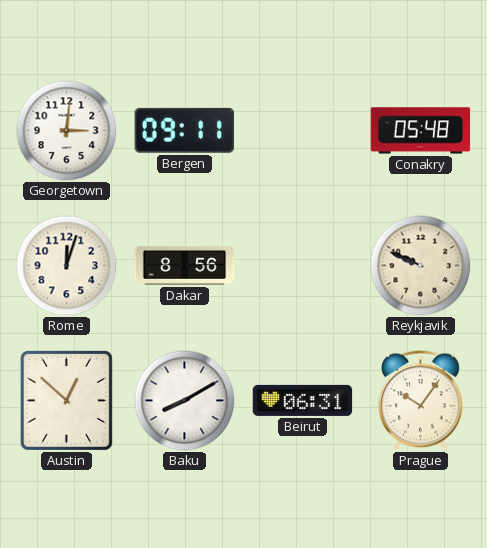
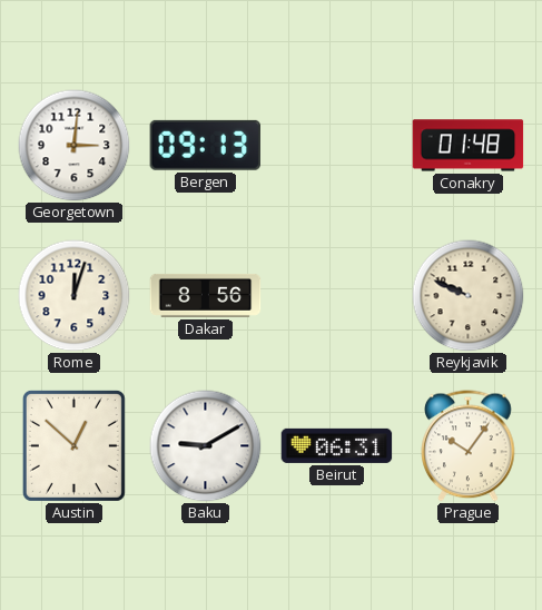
Bergen: 09:11 -> 09:13
Conakry: 05:48 -> 01:48
Baku: 8:10 -> 9:10
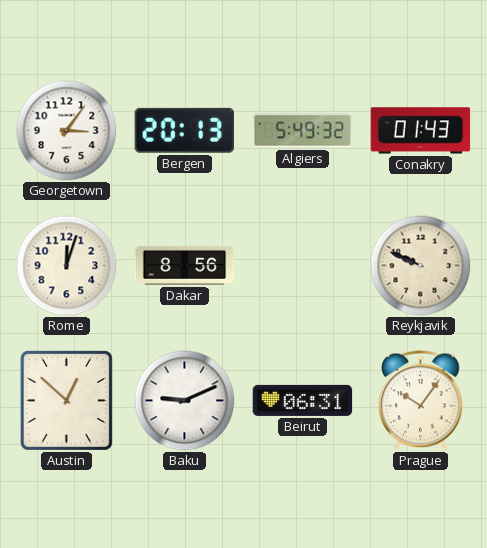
Georgetown: 3:01 -> 3:06
Bergen: 09:13 -> 20:13
Algiers: none -> 5:49
Conakry: 01:48 -> 01:43
Baku: 9:10 -> 9:11
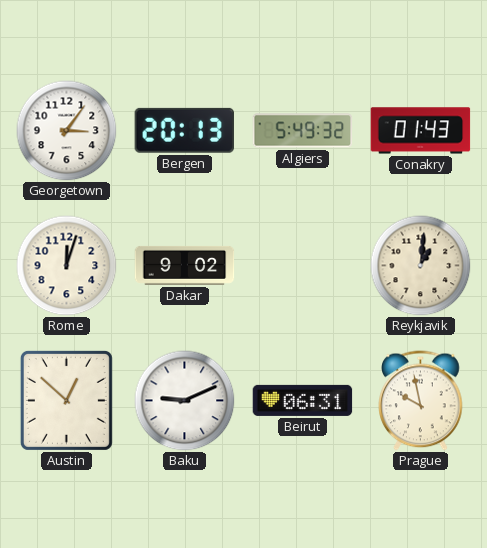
Dakar: 8:56 -> 9:02
Reykjavik: 9:49 -> 1:01
Prague: 10:06 -> 9:58
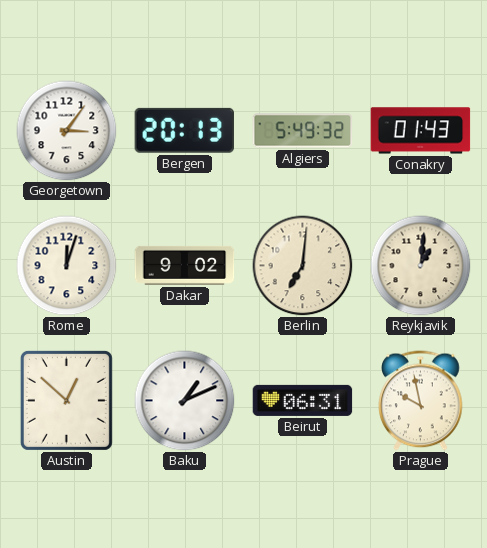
Berlin: none -> 7:01
Baku: 9:11 -> 1:11
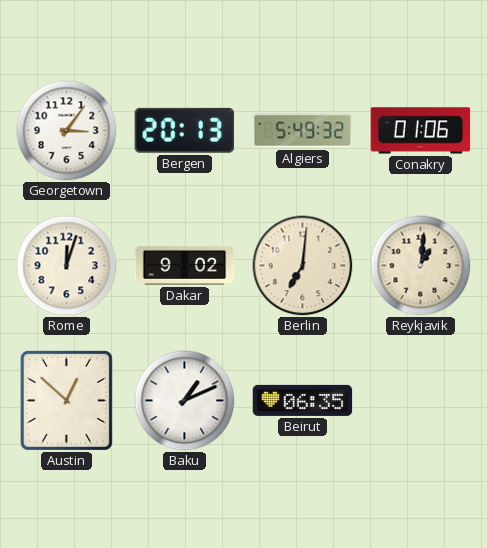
Conakry: 01:43 -> 01:06
Beirut: 06:31 -> 06:35
Prague: 9:58 -> none
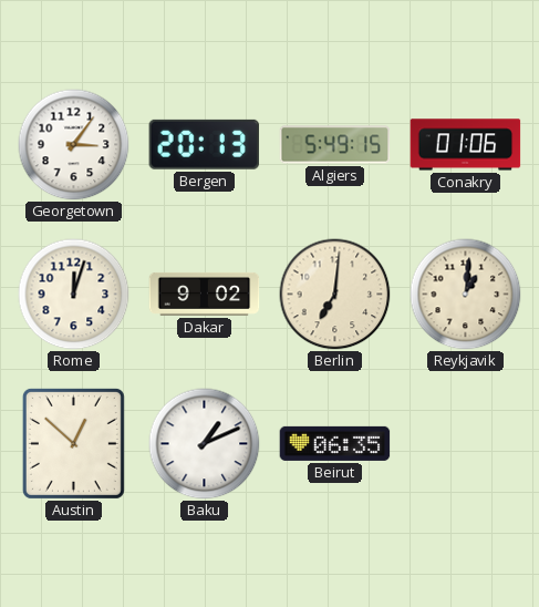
Algiers: 5:49:32 -> 5:49:15
